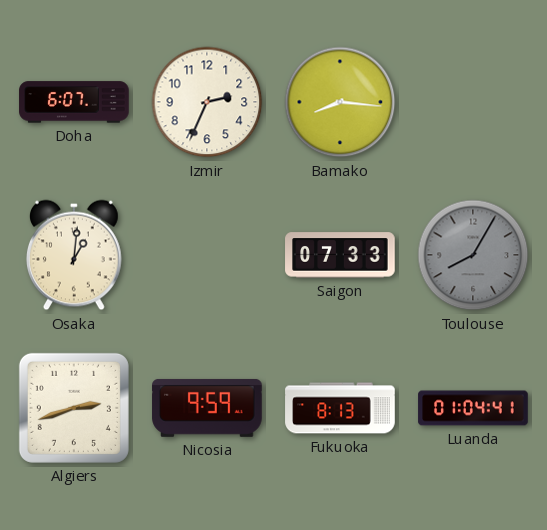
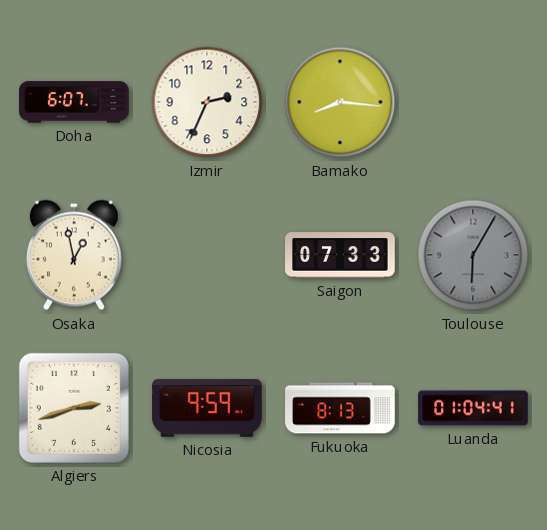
Osaka: 1:01 -> 12:58
Toulouse: 8:05 -> 6:05
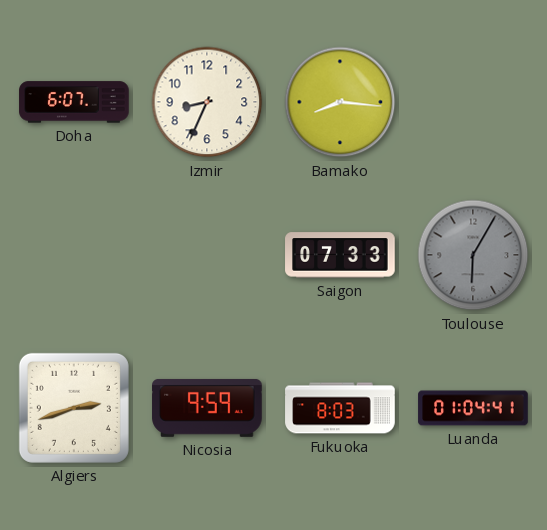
Izmir: 2:34 -> 8:34
Osaka: 12:58 -> none
Fukuoka: 8:13 -> 8:03
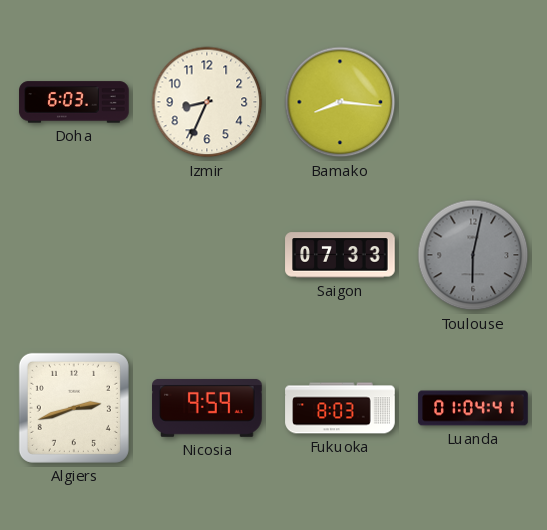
Doha: 6:07 -> 6:03
Toulouse: 6:05 -> 6:02
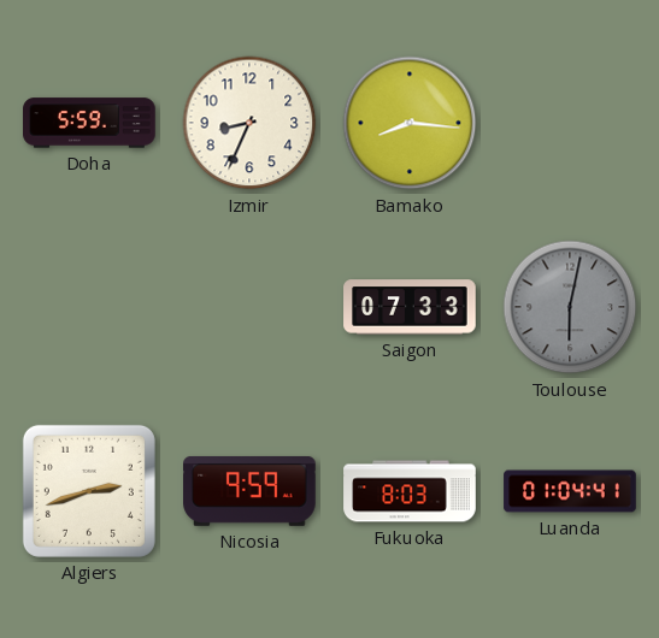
Doha: 6:03 -> 5:59
